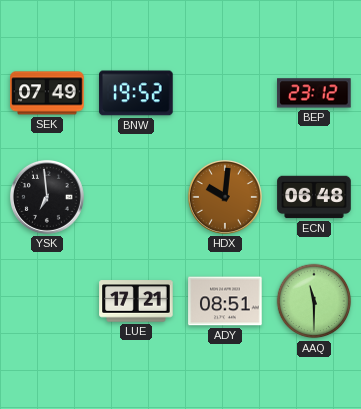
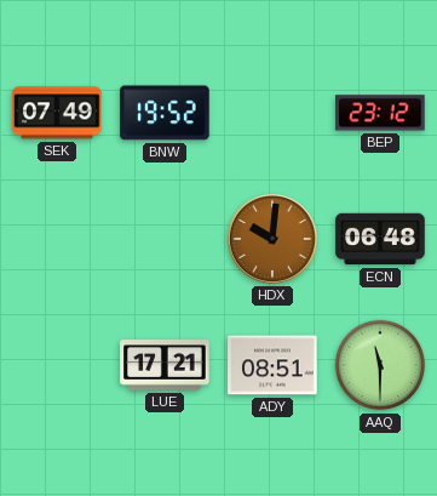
YSK: 6:59 -> none
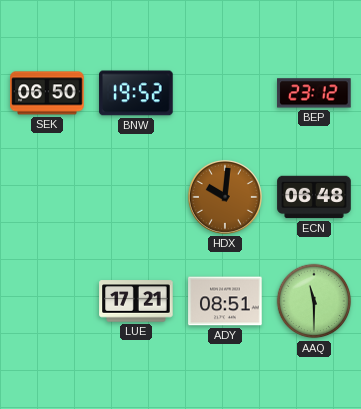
SEK: 07:49 -> 06:50
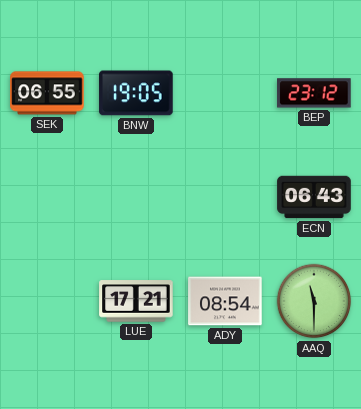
SEK: 06:50 -> 06:55
BNW: 19:52 -> 19:05
HDX: 10:01 -> none
ECN: 06:48 -> 06:43
ADY: 08:51 -> 08:54
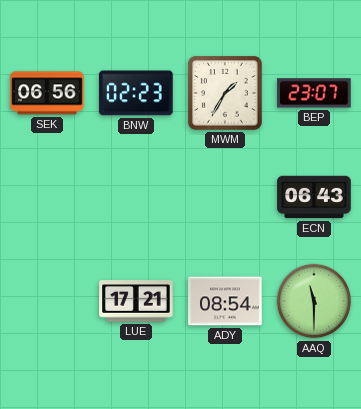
SEK: 06:55 -> 06:56
BNW: 19:05 -> 02:23
MWM: none -> 1:35
BEP: 23:12 -> 23:07
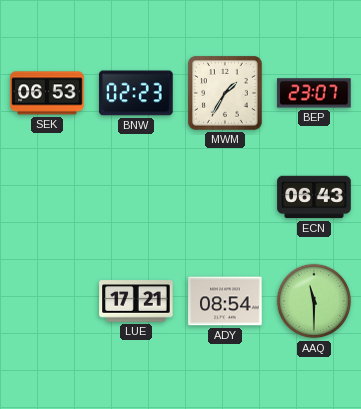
SEK: 06:56 -> 06:53
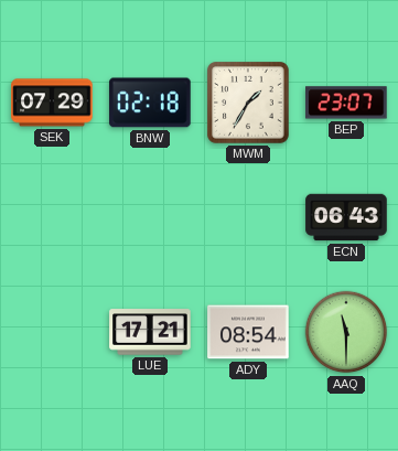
SEK: 06:53 -> 07:29
BNW: 02:23 -> 02:18
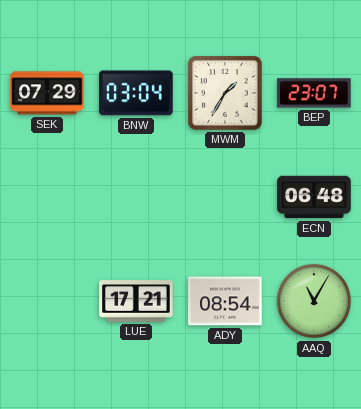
BNW: 02:18 -> 03:04
ECN: 06:43 -> 06:48
AAQ: 11:30 -> 11:05
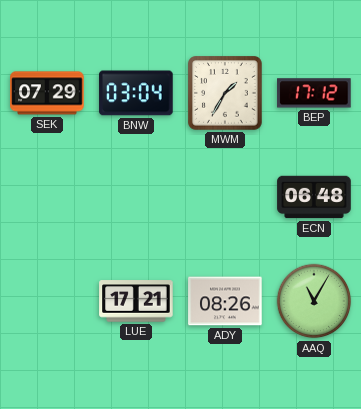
BEP: 23:07 -> 17:12
ADY: 08:54 -> 08:26
